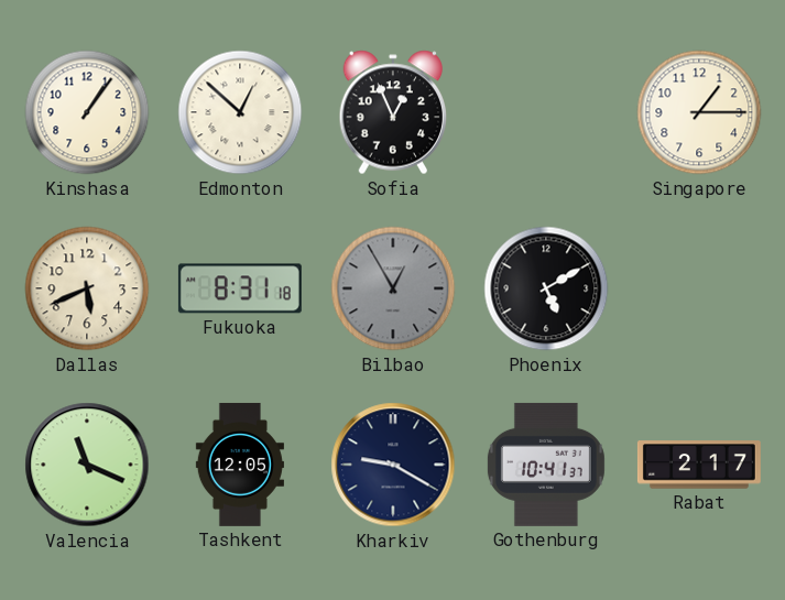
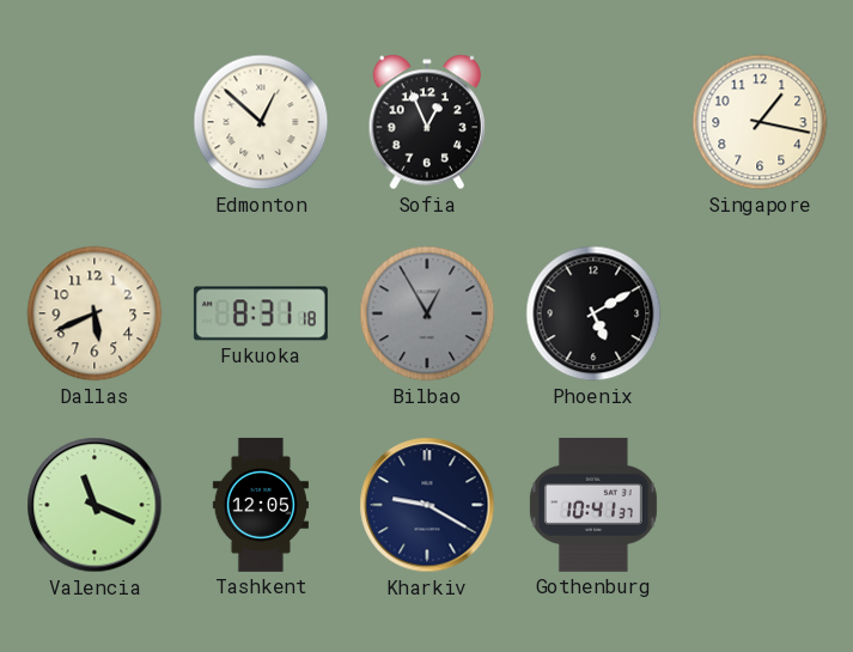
Kinshasa: 1:06 -> none
Singapore: 1:15 -> 1:17
Rabat: 2:17 -> none
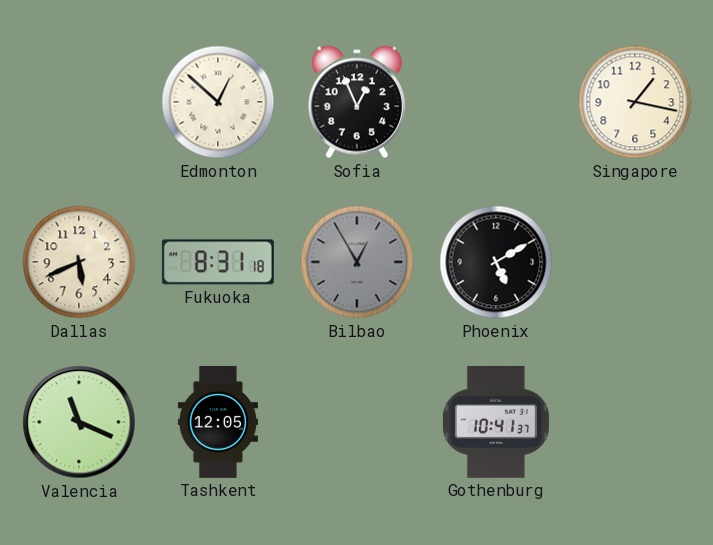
Kharkiv: 9:20 -> none
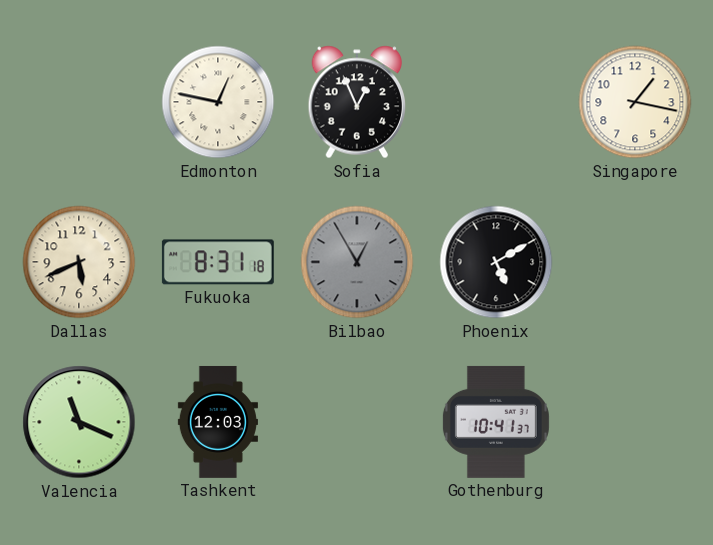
Edmonton: 12:52 -> 12:47
Tashkent: 12:05 -> 12:03
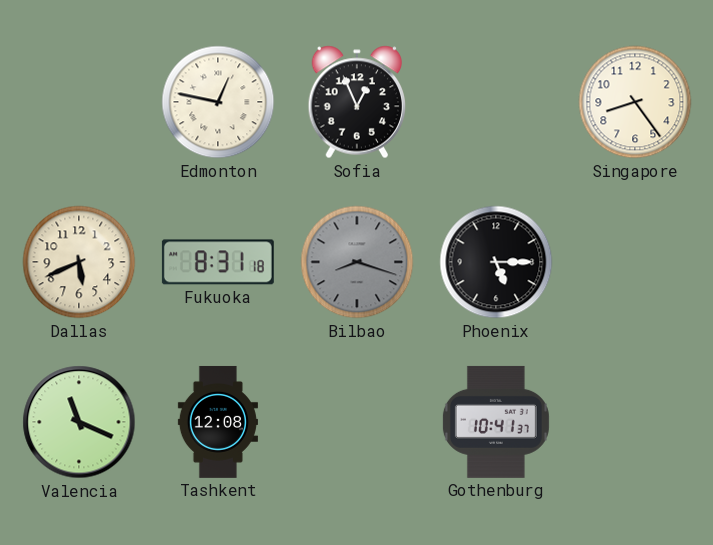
Singapore: 1:17 -> 8:24
Bilbao: 12:55 -> 8:18
Phoenix: 5:10 -> 5:15
Tashkent: 12:03 -> 12:08
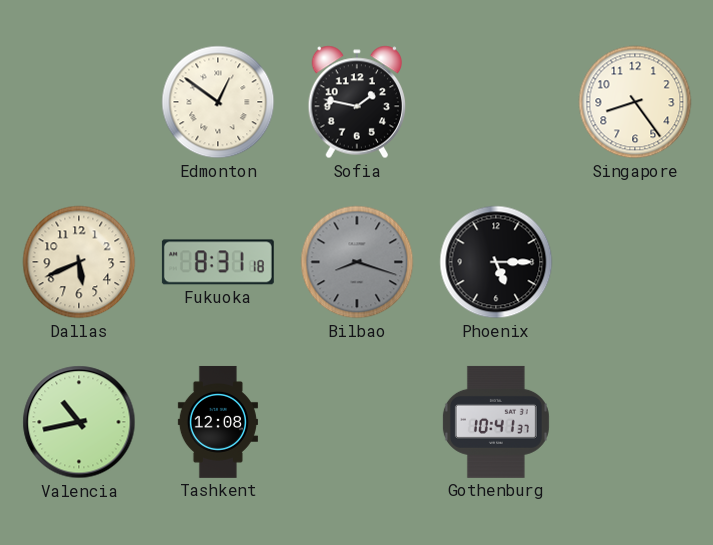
Edmonton: 12:47 -> 12:51
Sofia: 12:56 -> 1:47
Valencia: 11:19 -> 10:43
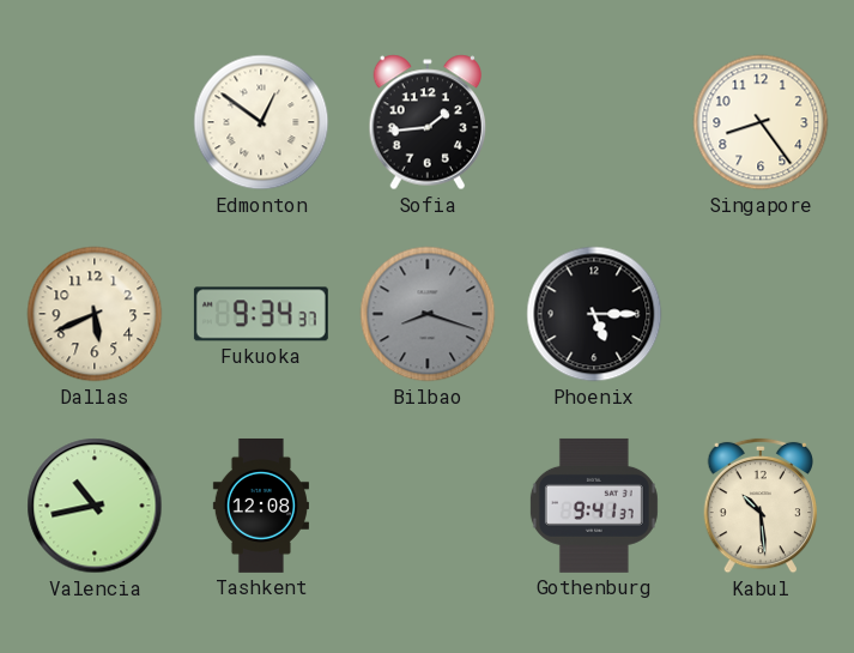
Sofia: 1:47 -> 1:44
Fukuoka: 8:31 -> 9:34
Gothenburg: 10:41 -> 9:41
Kabul: none -> 10:29
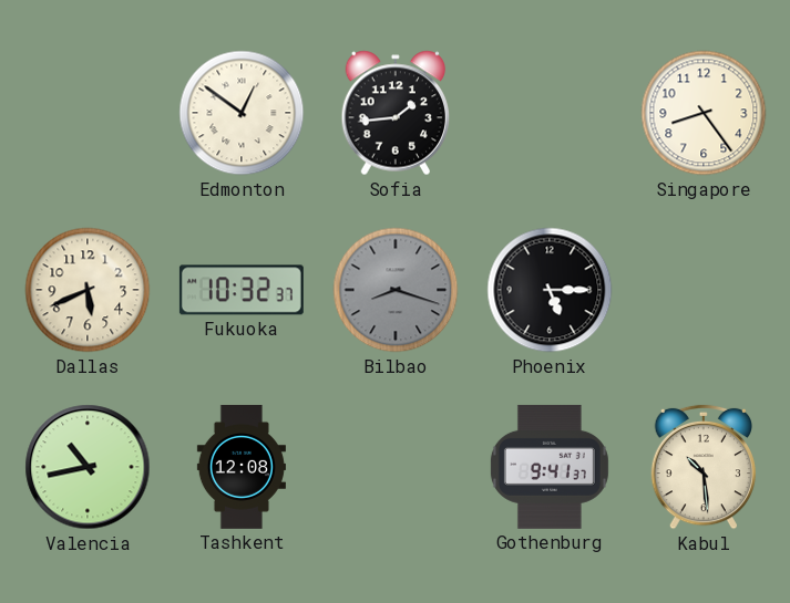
Fukuoka: 9:34 -> 10:32
